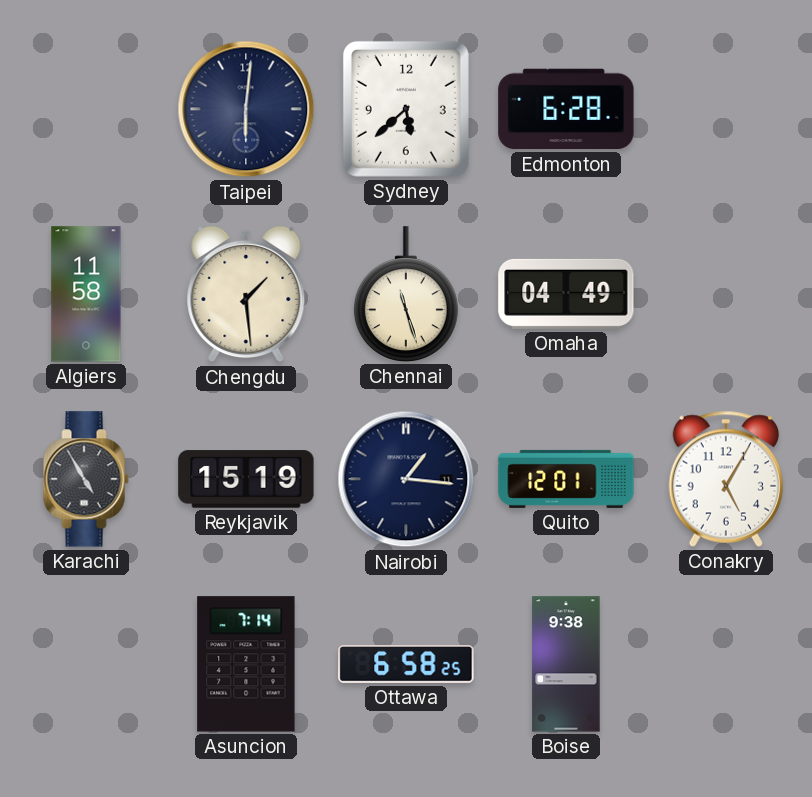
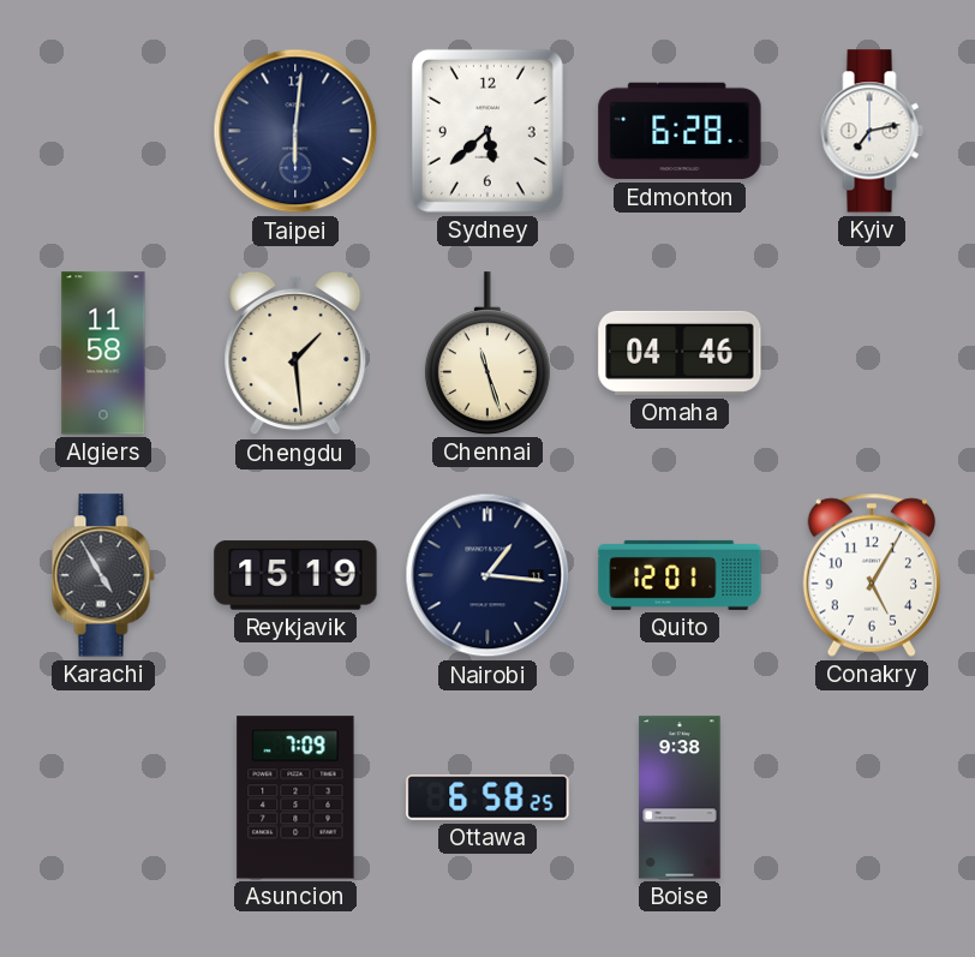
Kyiv: none -> 7:13
Omaha: 04:49 -> 04:46
Asuncion: 7:14 -> 7:09
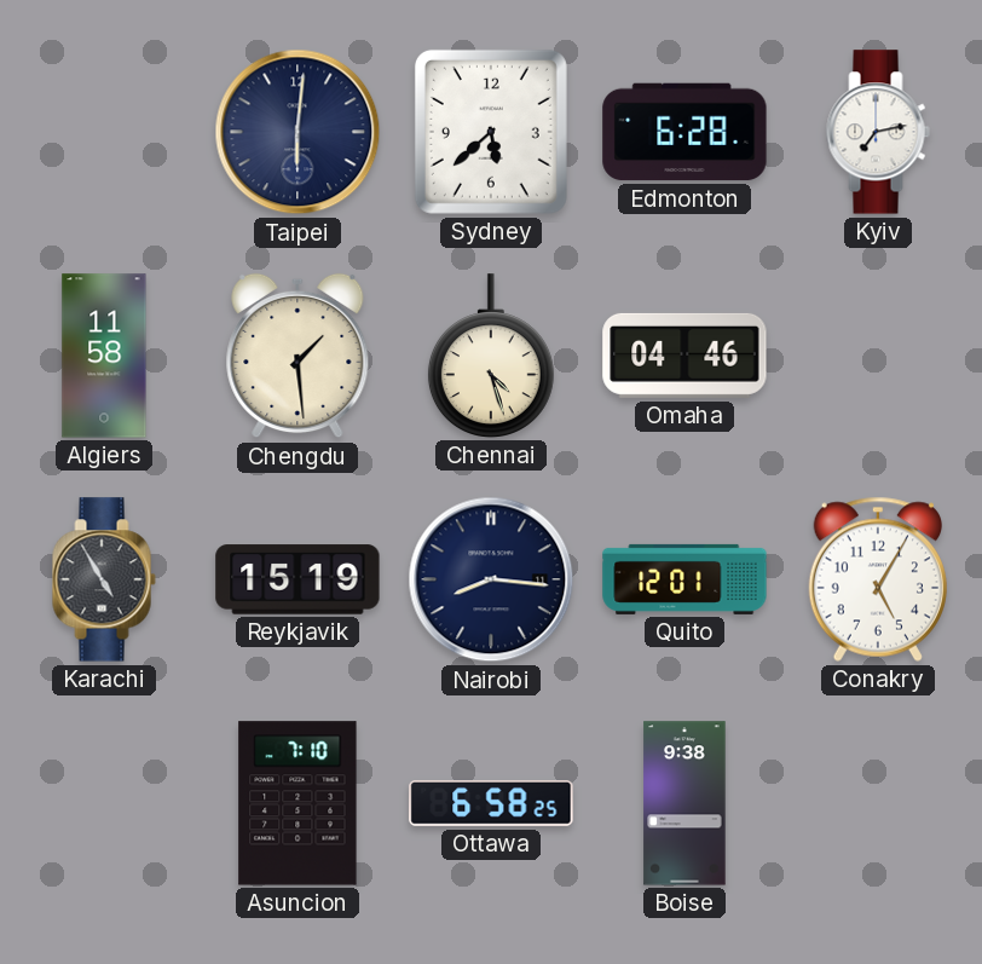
Chennai: 11:27 -> 4:27
Nairobi: 1:16 -> 8:16
Asuncion: 7:09 -> 7:10
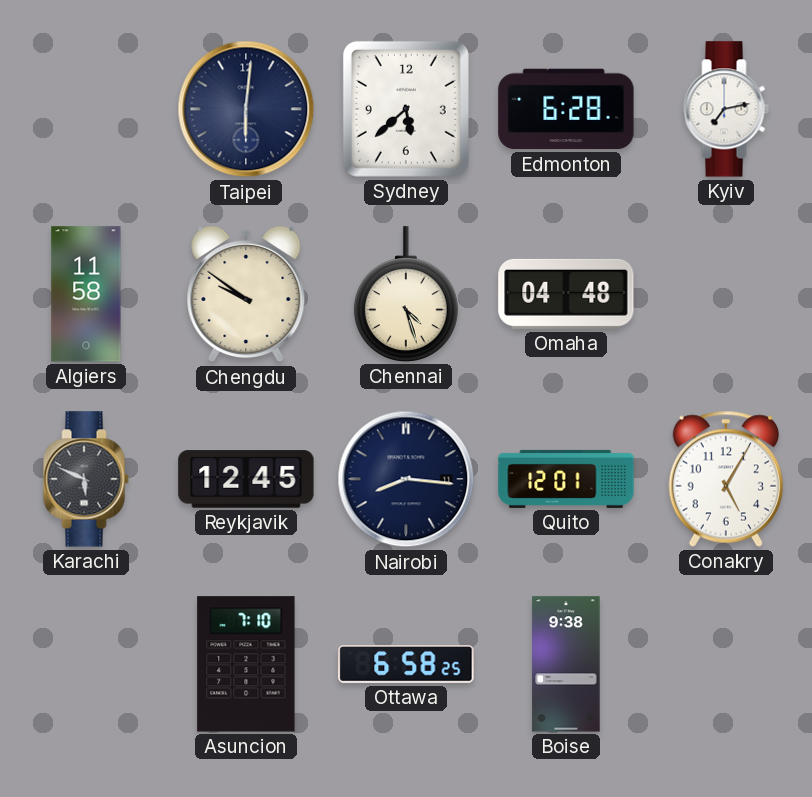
Chengdu: 1:29 -> 9:51
Omaha: 04:46 -> 04:48
Karachi: 4:55 -> 5:49
Reykjavik: 15:19 -> 12:45
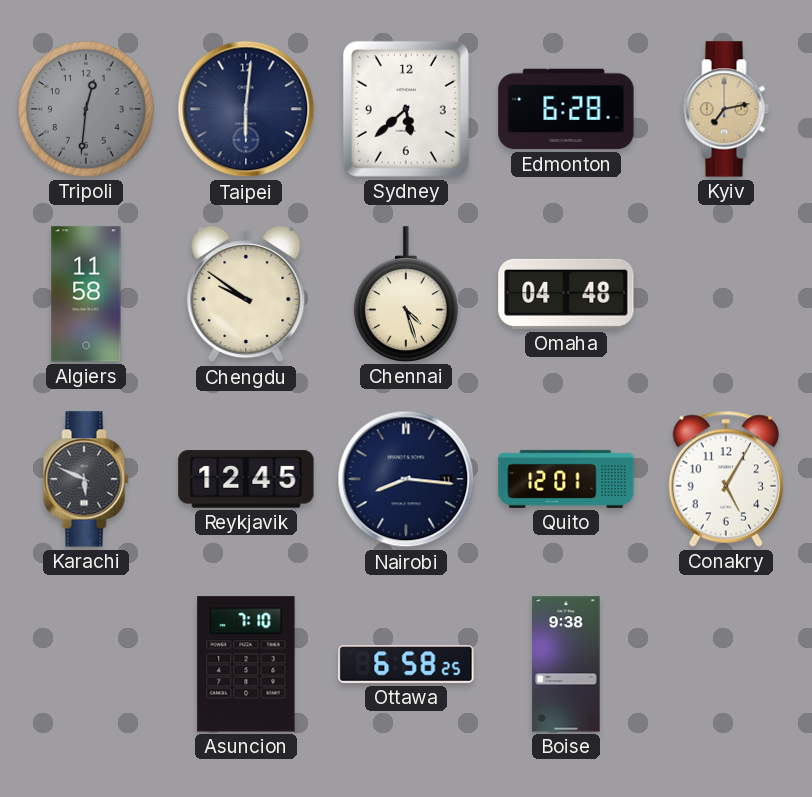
Tripoli: none -> 12:31
Kyiv dial: white -> champagne
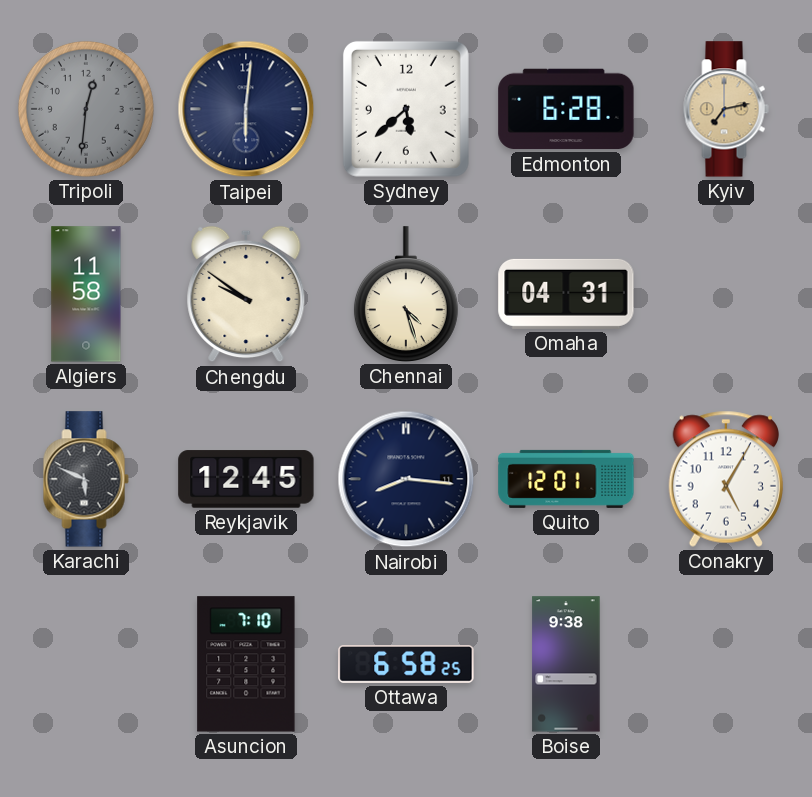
Omaha: 04:48 -> 04:31
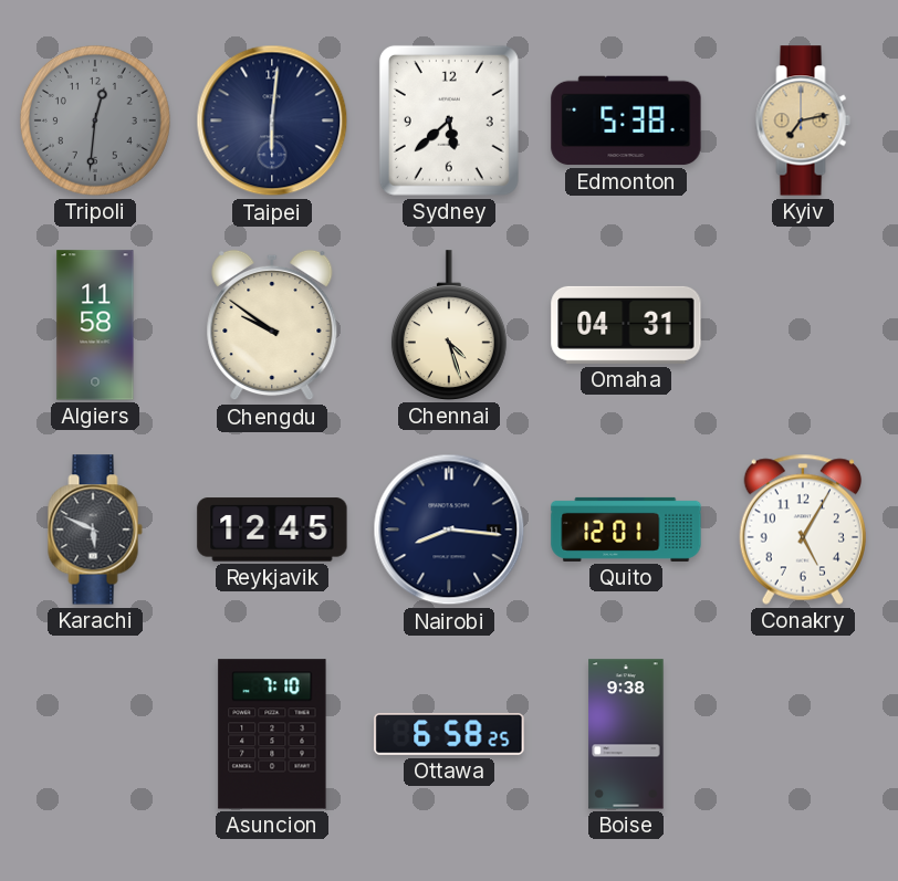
Edmonton: 6:28 -> 5:38
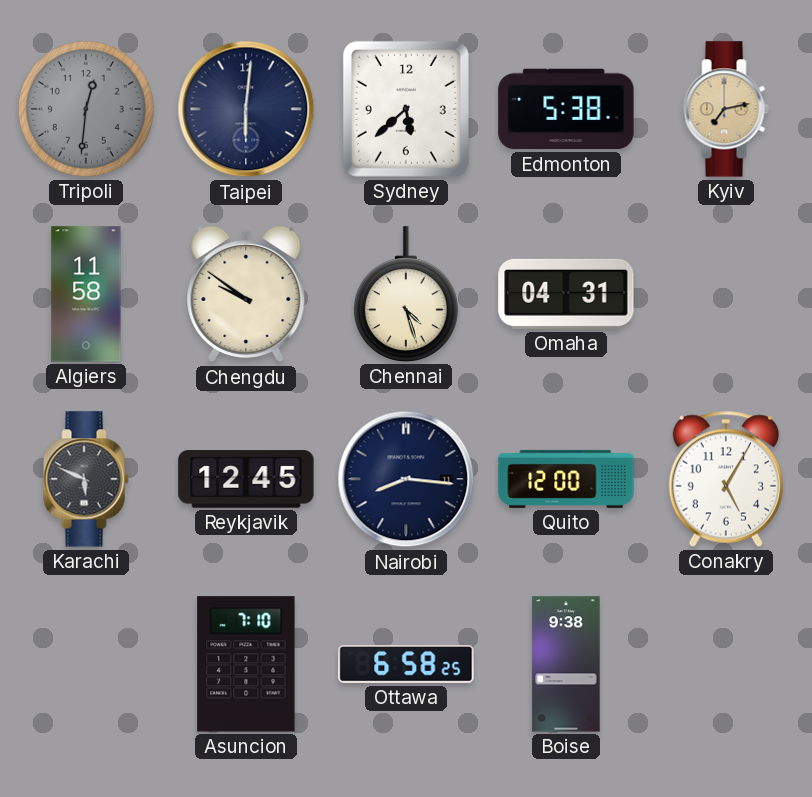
Quito: 12:01 -> 12:00
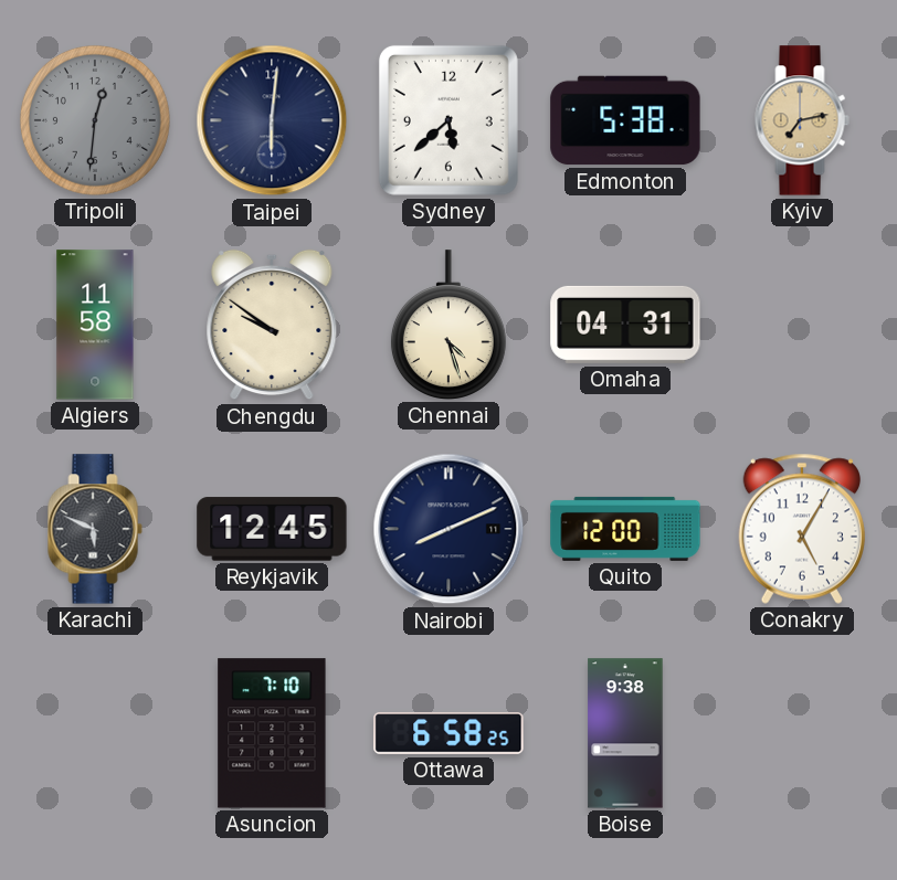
Nairobi: 8:16 -> 8:11
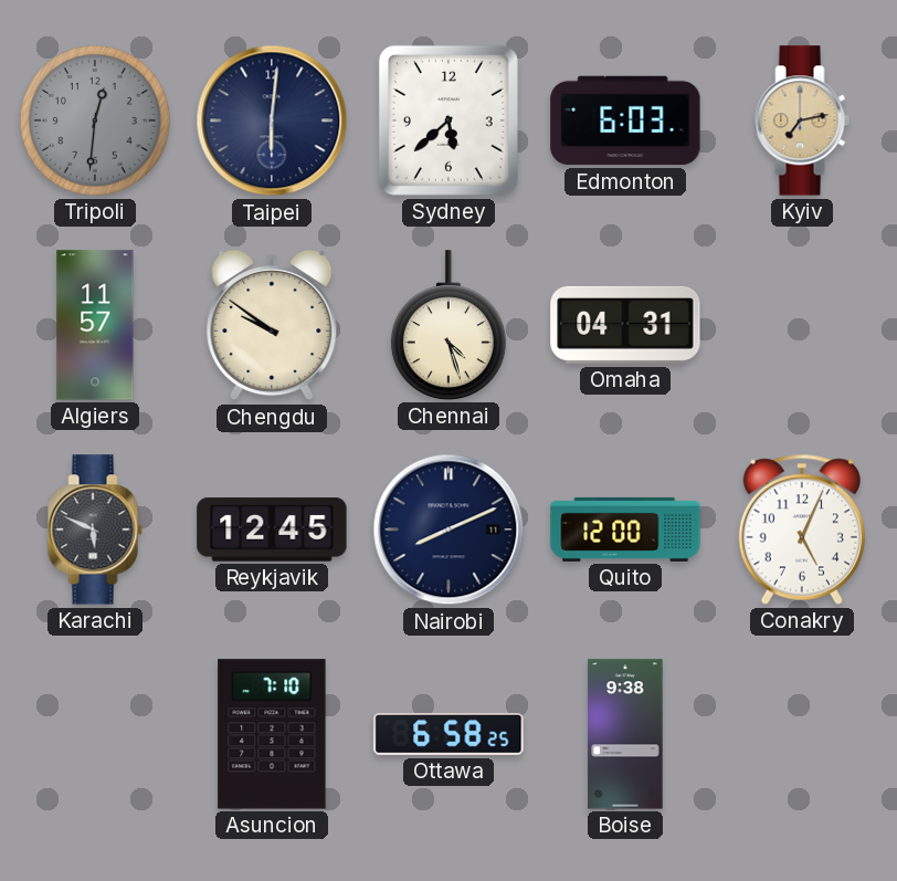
Edmonton: 5:38 -> 6:03
Algiers: 11:58 -> 11:57
Conakry: 5:05 -> 5:04
